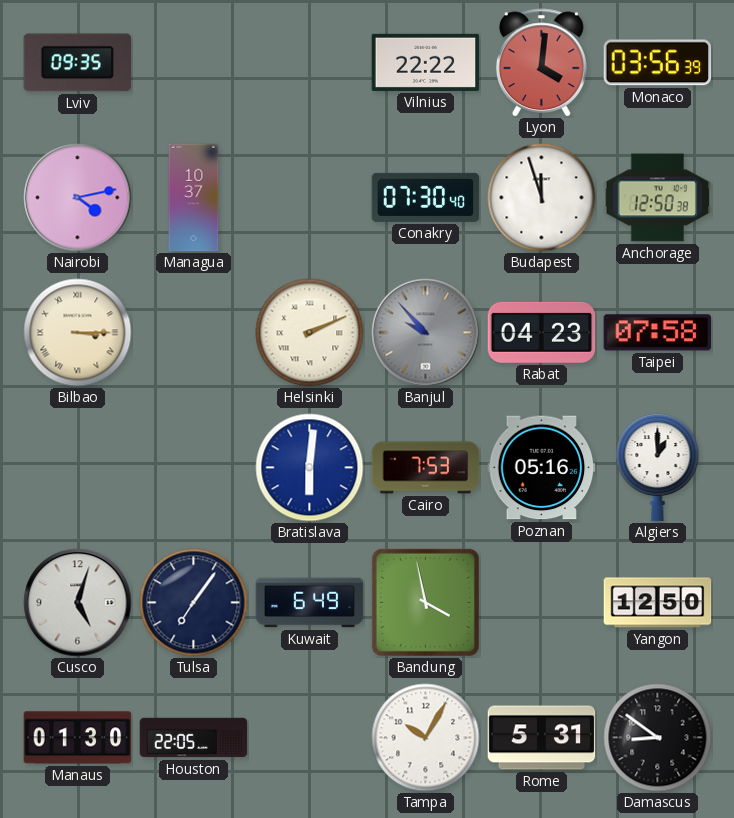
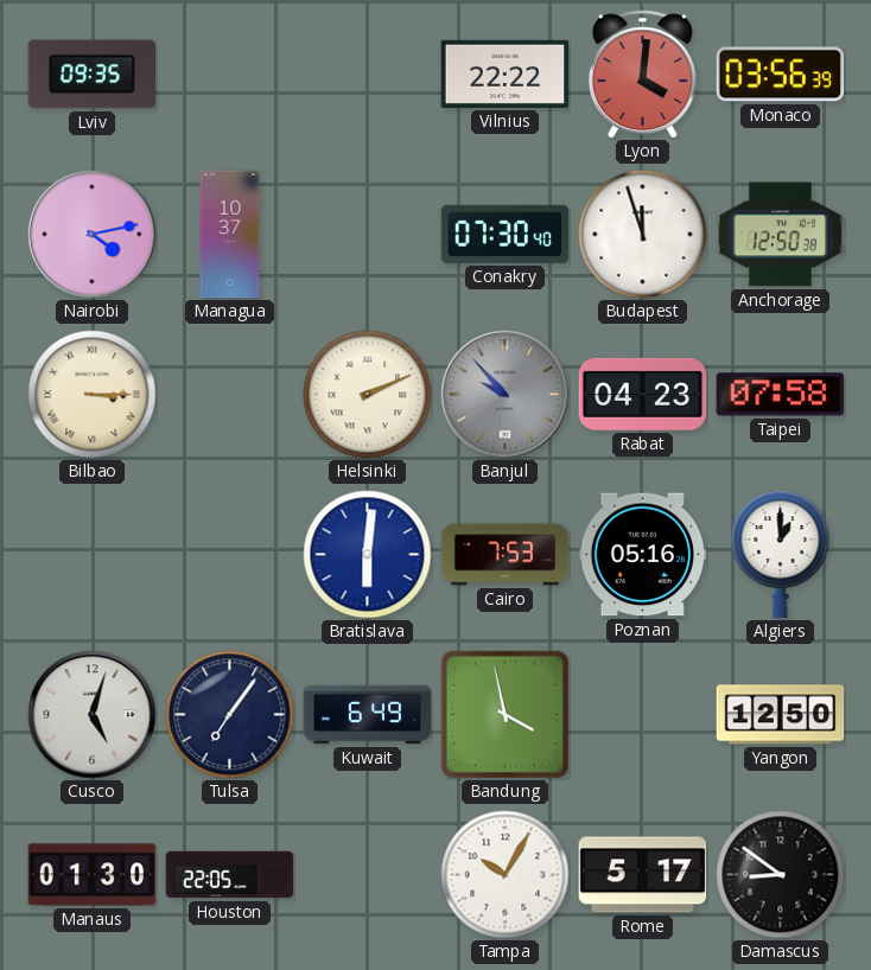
Rome: 5:31 -> 5:17
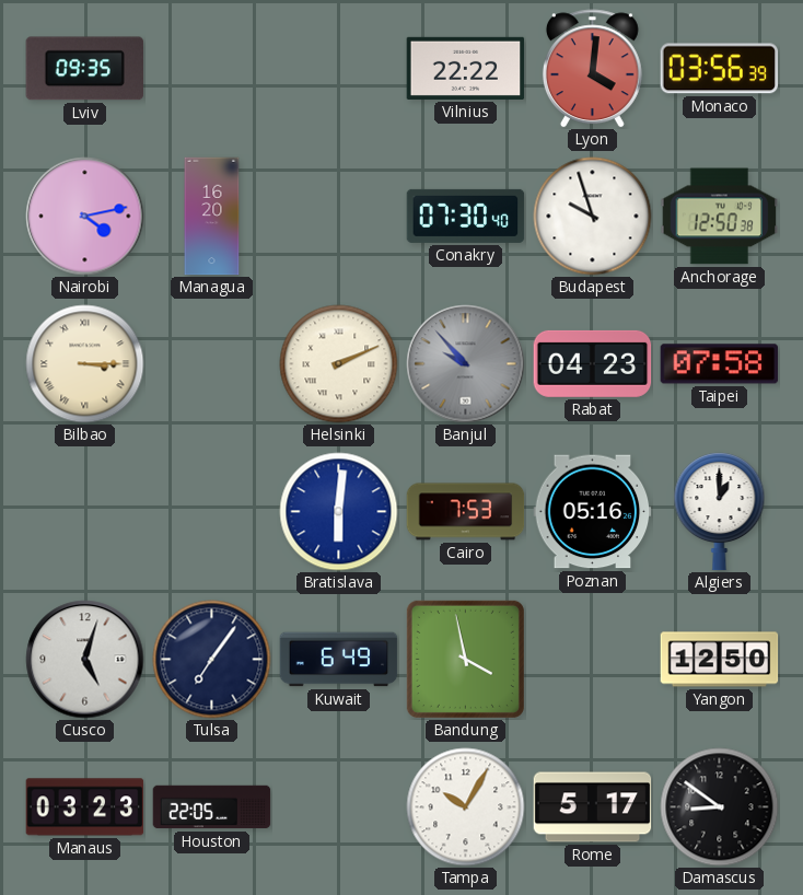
Managua: 10:37 -> 16:20
Budapest: 11:57 -> 9:57
Manaus: 01:30 -> 03:23
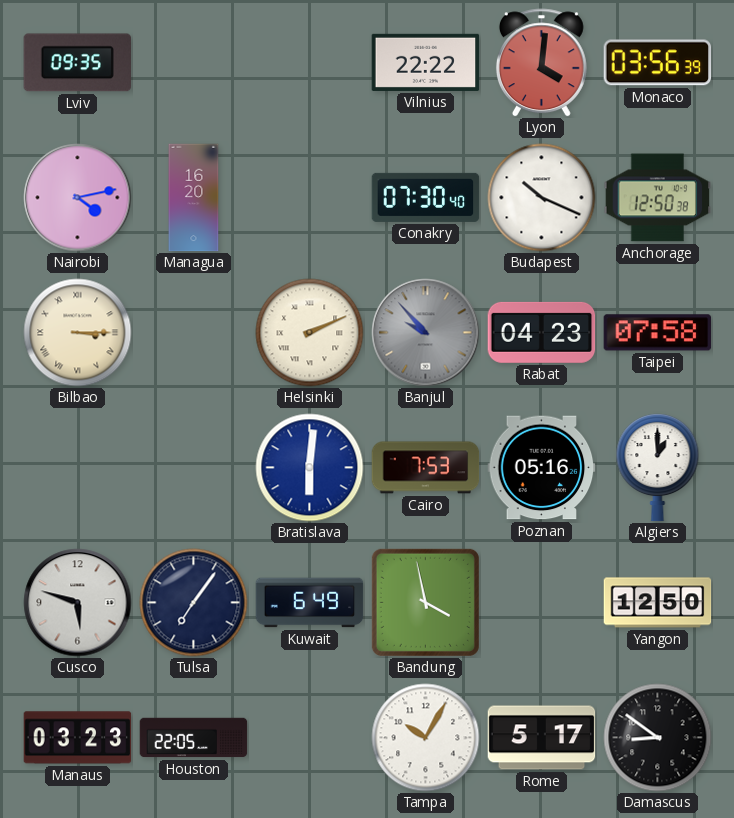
Budapest: 9:57 -> 10:19
Cusco: 5:03 -> 5:48
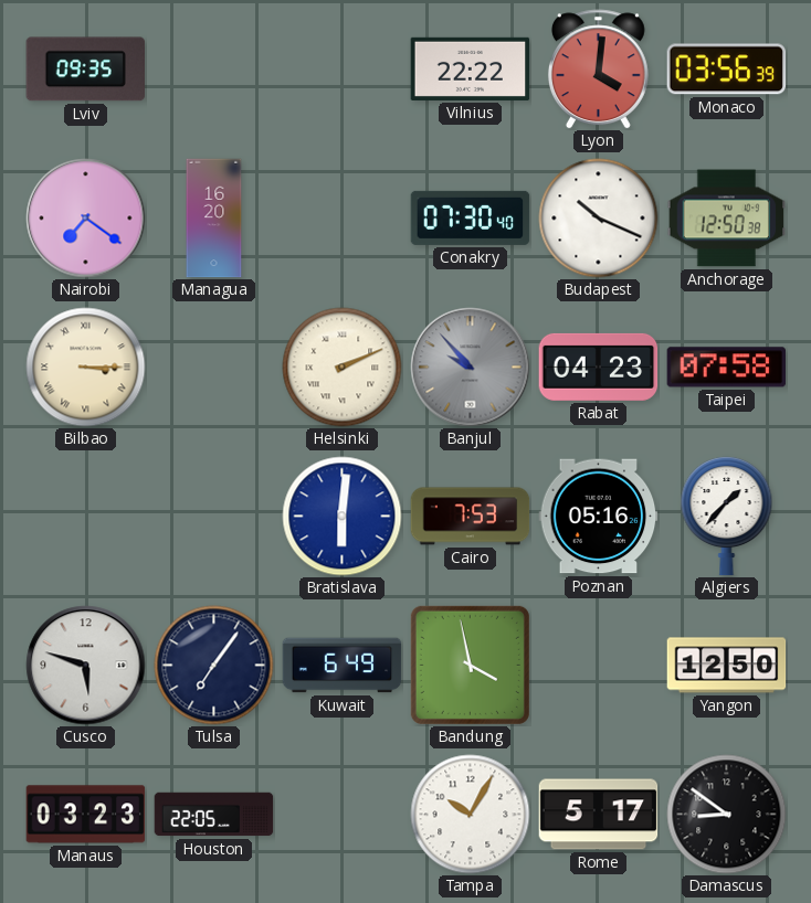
Nairobi: 4:13 -> 7:21
Algiers: 1:00 -> 1:37
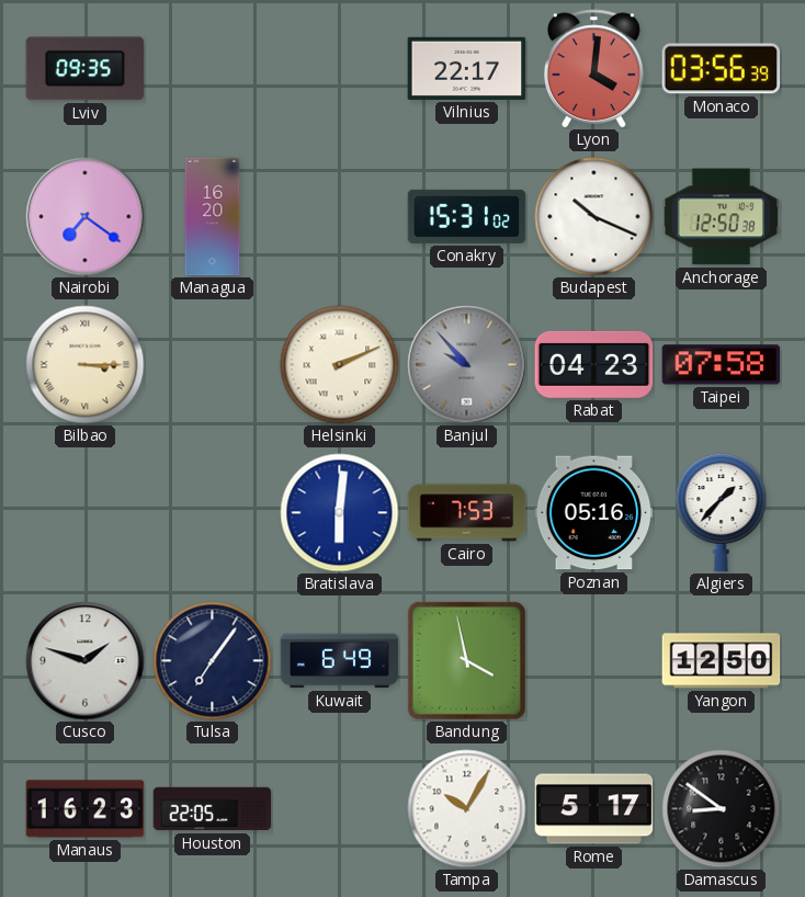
Vilnius: 22:22 -> 22:17
Conakry: 07:30 -> 15:31
Cusco: 5:48 -> 1:48
Manaus: 03:23 -> 16:23
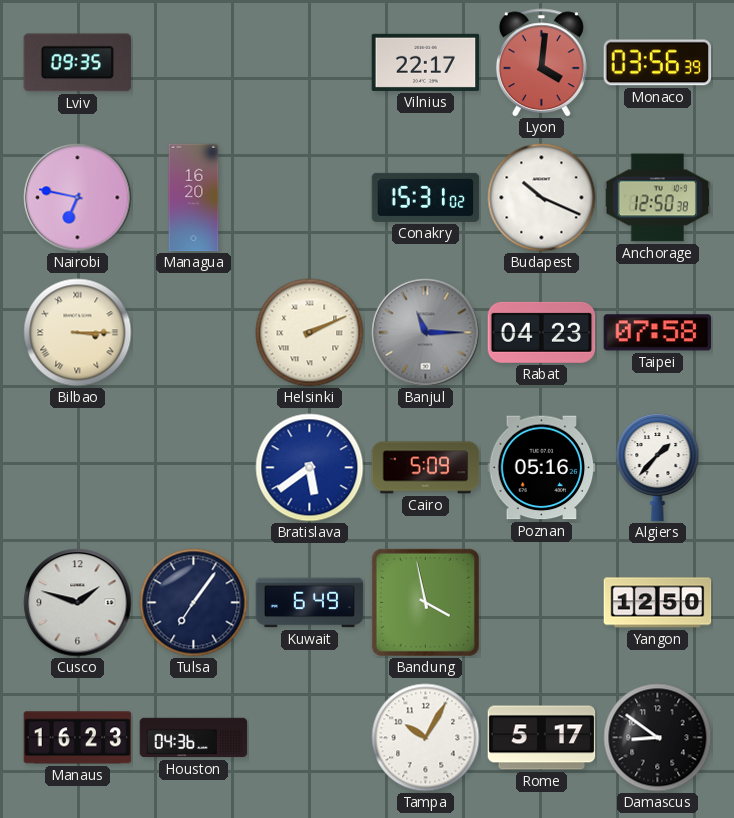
Nairobi: 7:21 -> 6:47
Banjul: 9:53 -> 11:15
Bratislava: 6:01 -> 5:39
Cairo: 7:53 -> 5:09
Houston: 22:05 -> 04:36
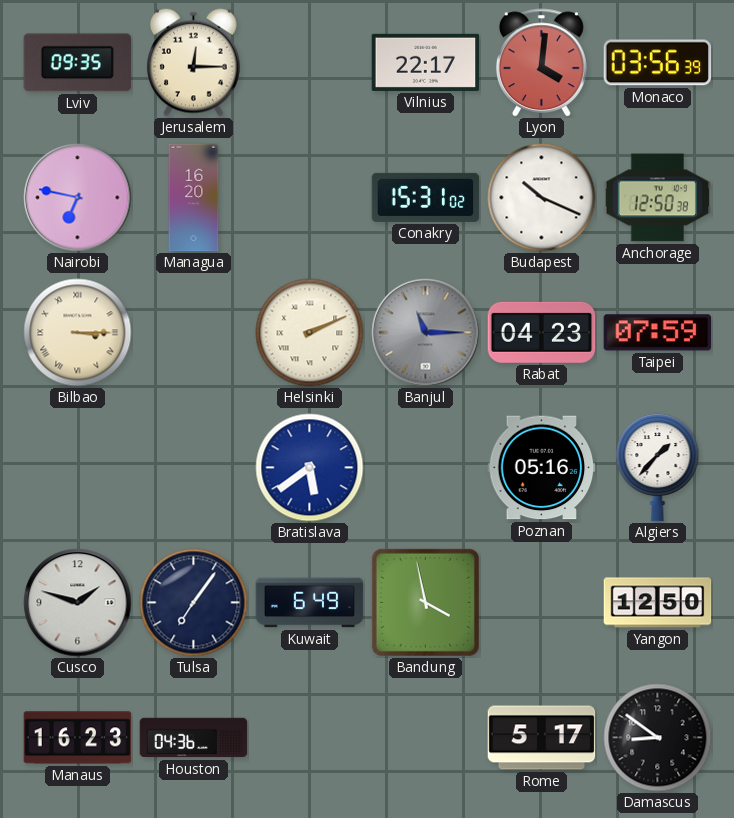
Jerusalem: none -> 12:15
Taipei: 07:58 -> 07:59
Cairo: 5:09 -> none
Tampa: 10:05 -> none
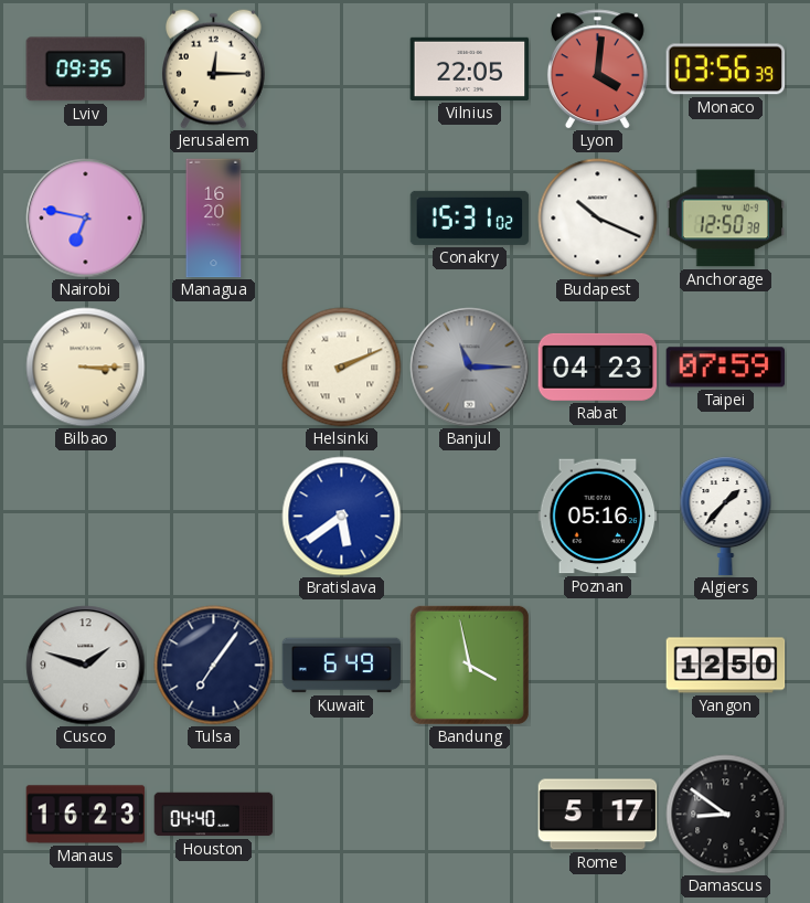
Vilnius: 22:17 -> 22:05
Houston: 04:36 -> 04:40
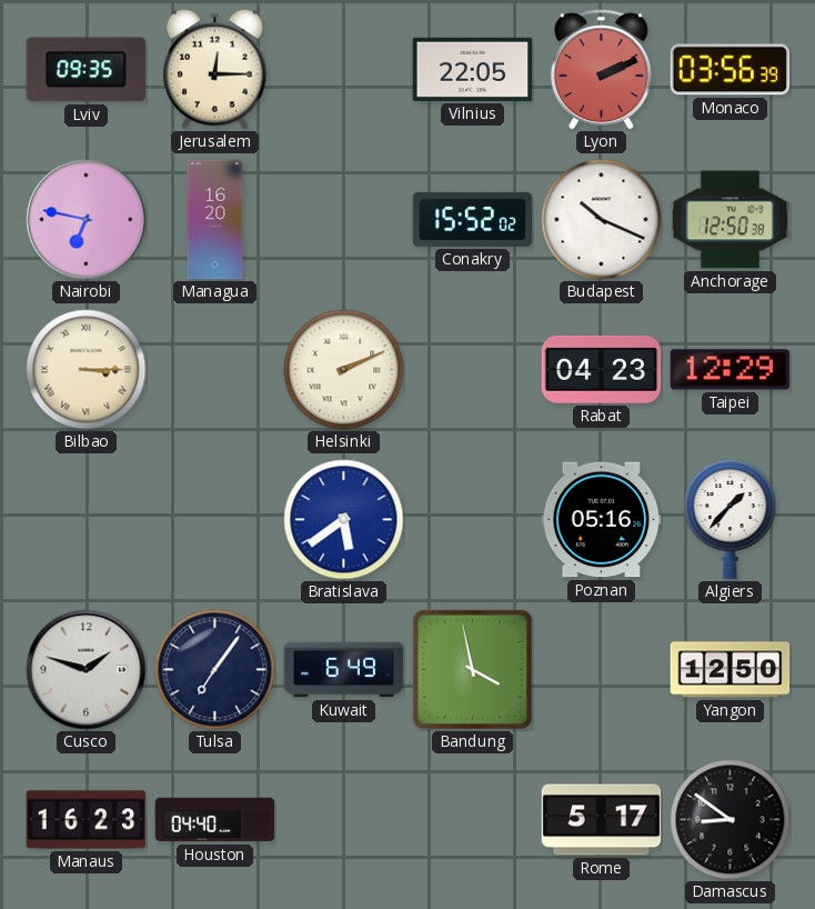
Lyon: 4:01 -> 2:11
Conakry: 15:31 -> 15:52
Banjul: 11:15 -> none
Taipei: 07:59 -> 12:29
